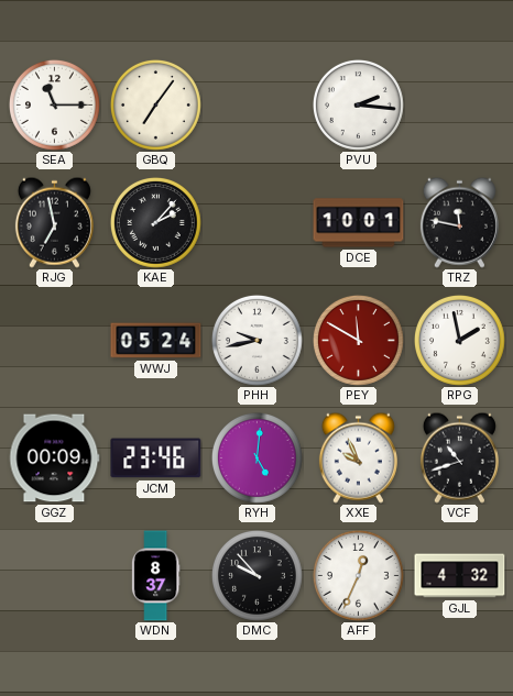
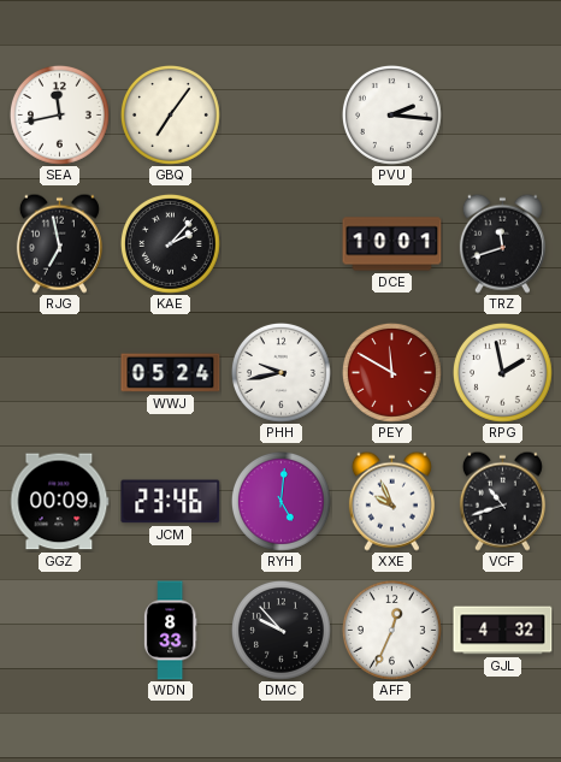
SEA: 11:15 -> 11:43
TRZ: 11:47 -> 11:42
WDN: 8:37 -> 8:33
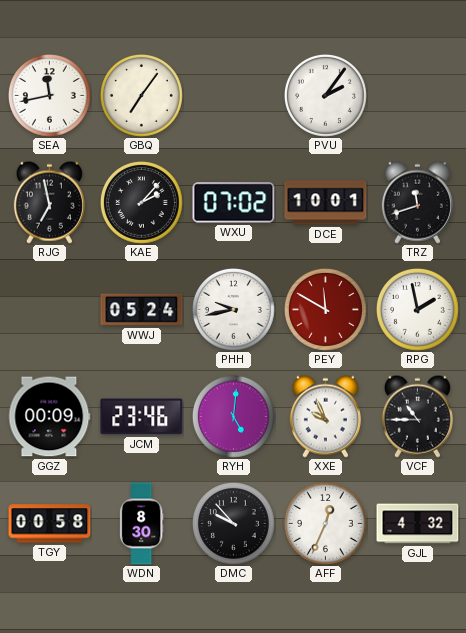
PVU: 2:16 -> 2:06
WXU: none -> 07:02
VCF: 10:42 -> 10:45
TGY: none -> 00:58
WDN: 8:33 -> 8:30
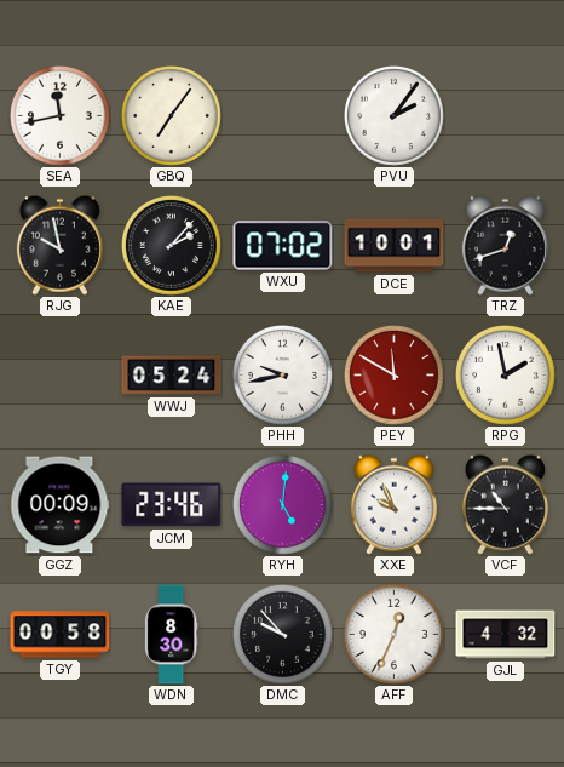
RJG: 6:58 -> 9:58
TRZ: 11:42 -> 12:42
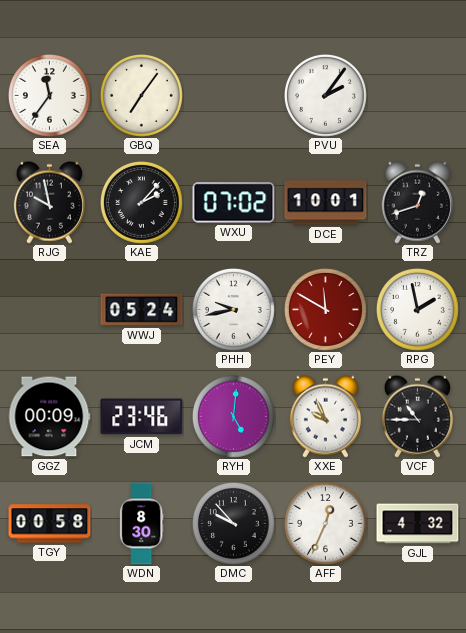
SEA: 11:43 -> 11:36
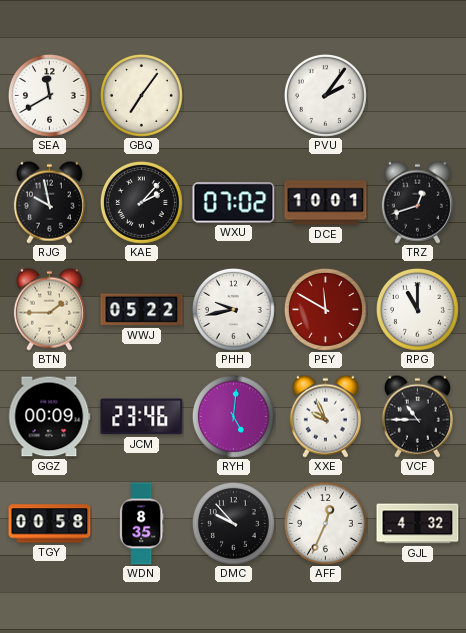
SEA: 11:36 -> 11:40
BTN: none -> 1:45
WWJ: 05:24 -> 05:22
RPG: 1:58 -> 11:00
WDN: 8:30 -> 8:35
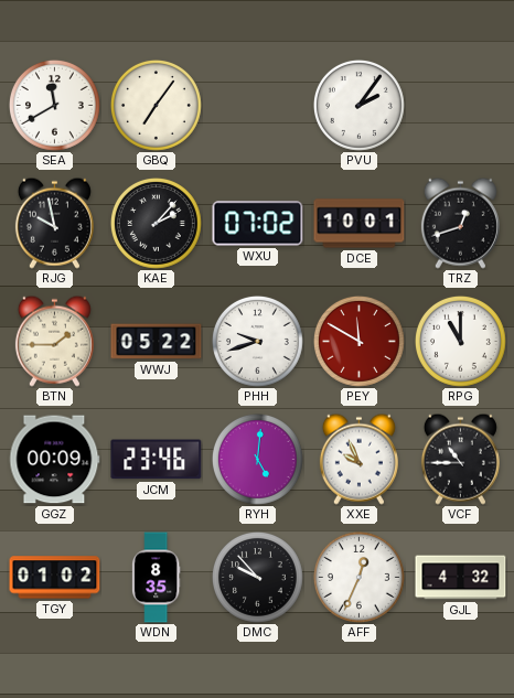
PHH: 9:43 -> 9:42
TGY: 00:58 -> 01:02
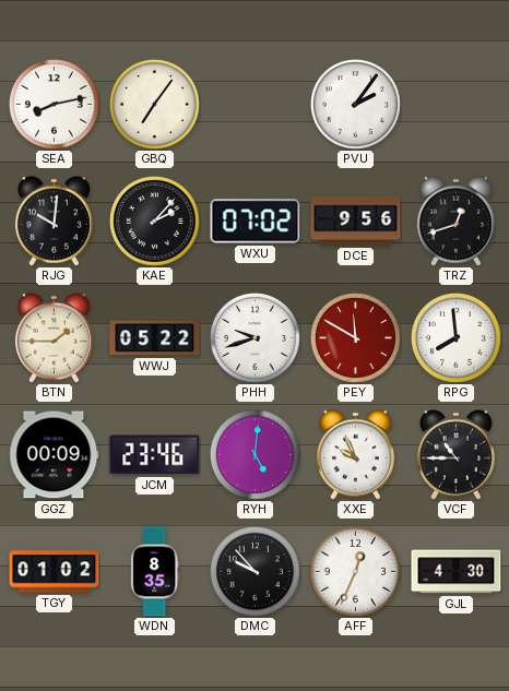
SEA: 11:40 -> 8:13
RJG: 9:58 -> 10:01
DCE: 10:01 -> 9:56
RPG: 11:00 -> 7:59
GJL: 4:32 -> 4:30
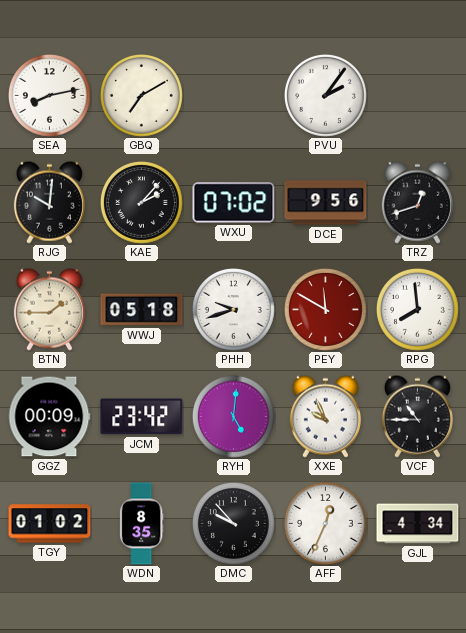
GBQ: 7:06 -> 7:10
WWJ: 05:22 -> 05:18
JCM: 23:46 -> 23:42
GJL: 4:30 -> 4:34
